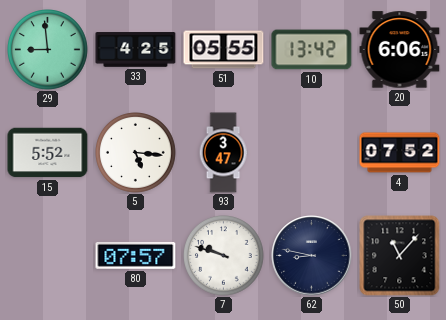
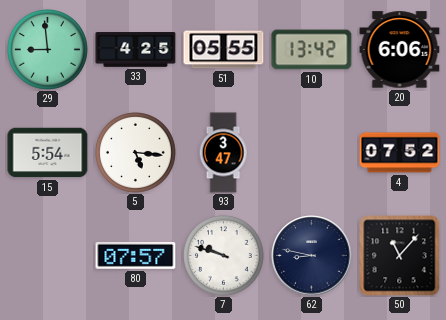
15: 5:52 -> 5:54
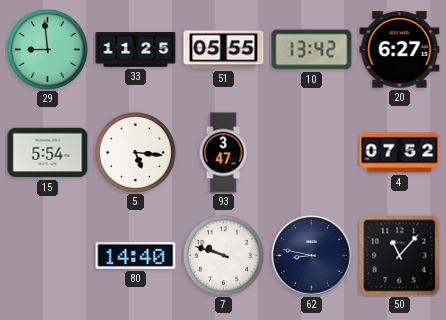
33: 4:25 -> 11:25
20: 6:06 -> 6:27
80: 07:57 -> 14:40
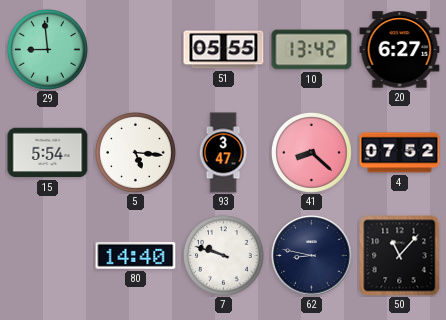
33: 11:25 -> none
41: none -> 8:22
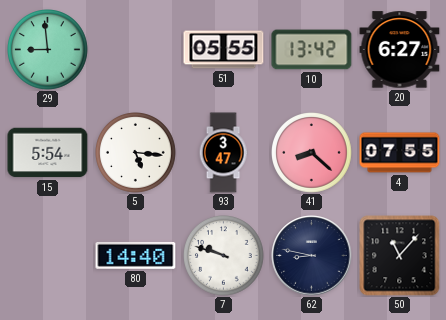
4: 07:52 -> 07:55
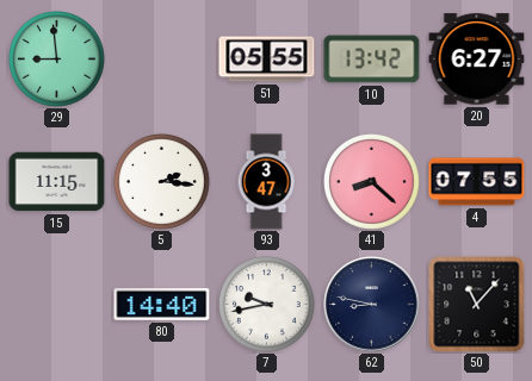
15: 5:54 -> 11:15
5: 5:16 -> 2:16
7: 9:48 -> 9:43
